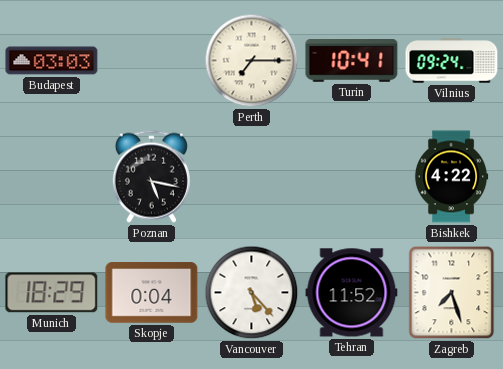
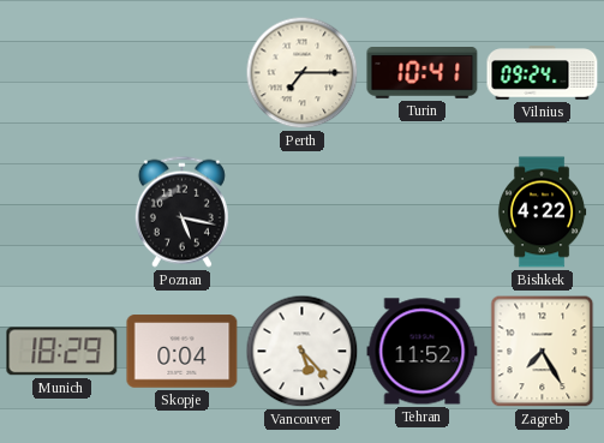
Budapest: 03:03 -> none
Zagreb: 7:27 -> 7:25
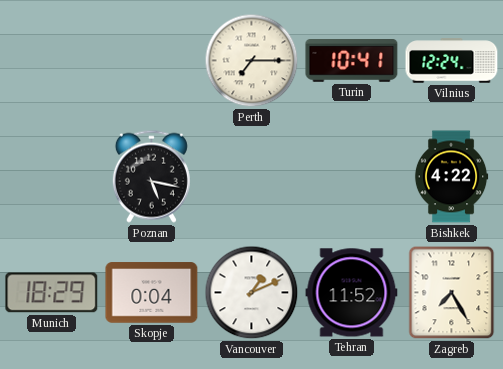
Vilnius: 09:24 -> 12:24
Vancouver: 5:23 -> 1:11
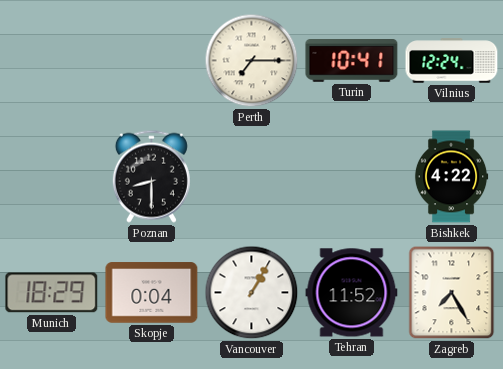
Poznan: 5:17 -> 8:30
Vancouver: 1:11 -> 1:05
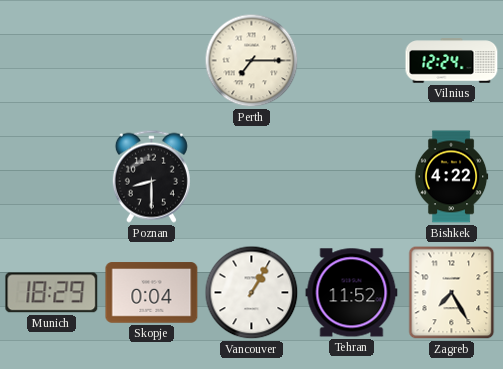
Turin: 10:41 -> none
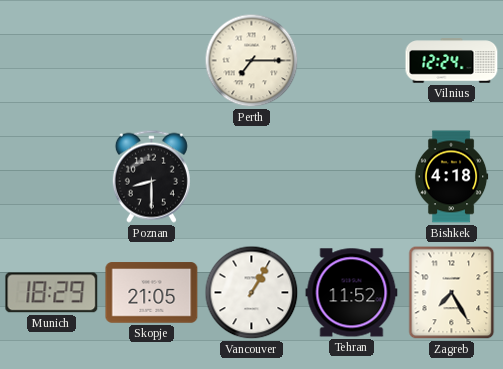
Bishkek: 4:22 -> 4:18
Skopje: 0:04 -> 21:05
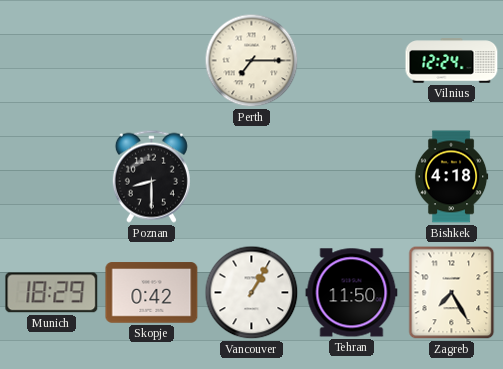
Skopje: 21:05 -> 0:42
Tehran: 11:52 -> 11:50
